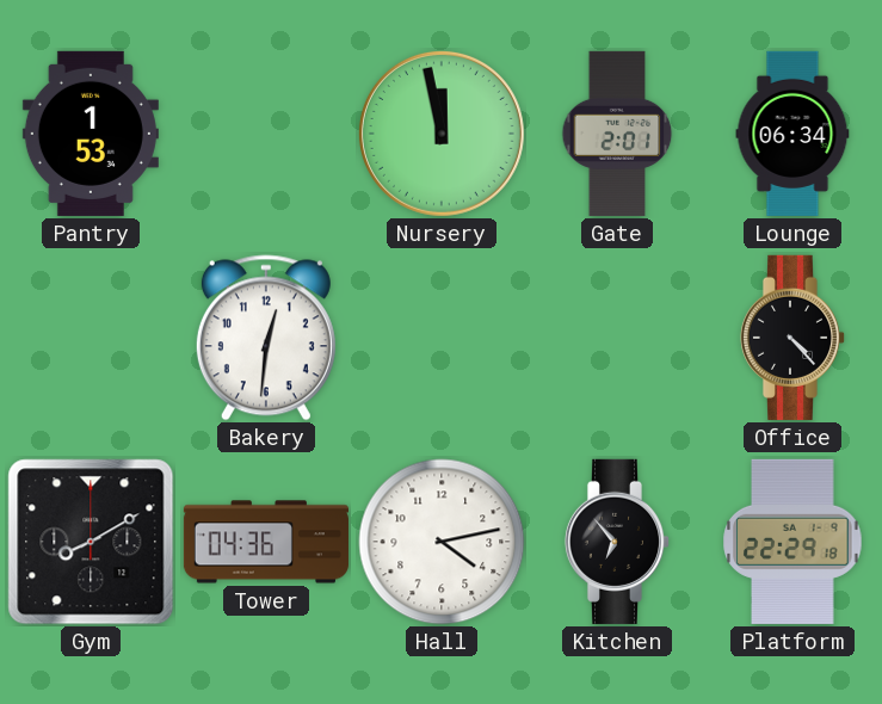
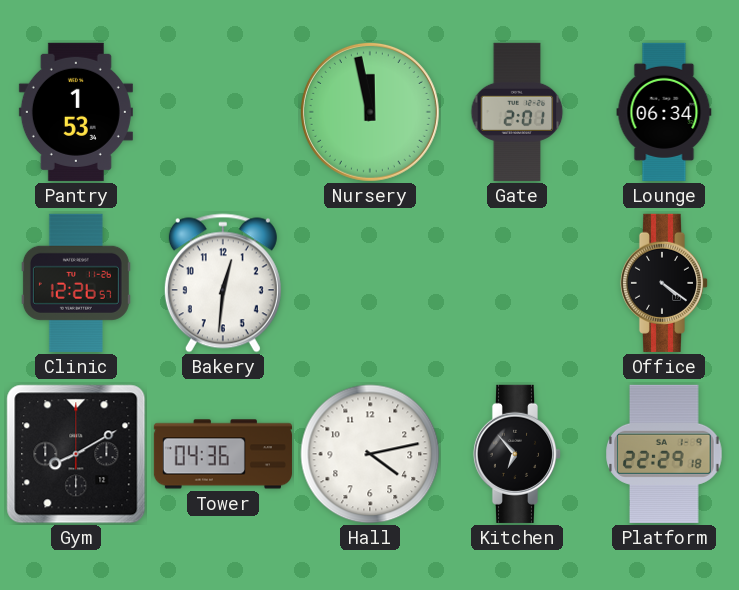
Clinic: none -> 12:26
Office: 4:23 -> 4:21
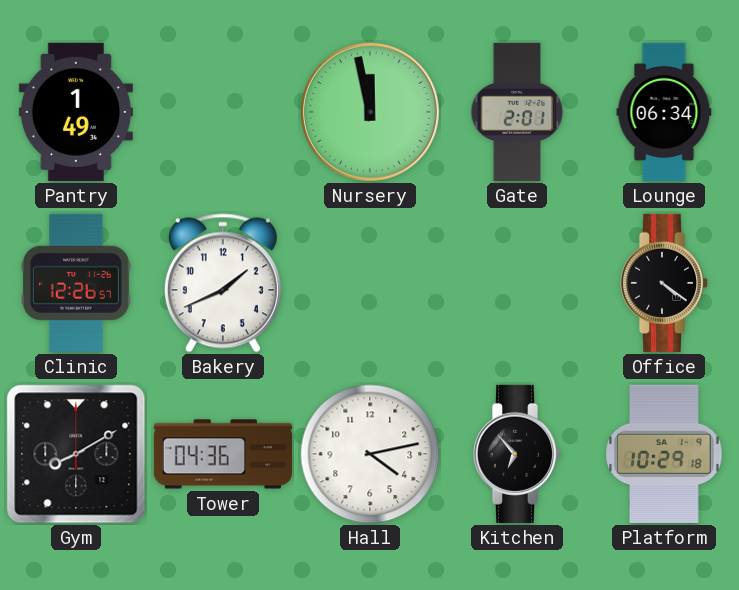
Pantry: 1:53 -> 1:49
Bakery: 12:31 -> 1:41
Platform: 22:29 -> 10:29
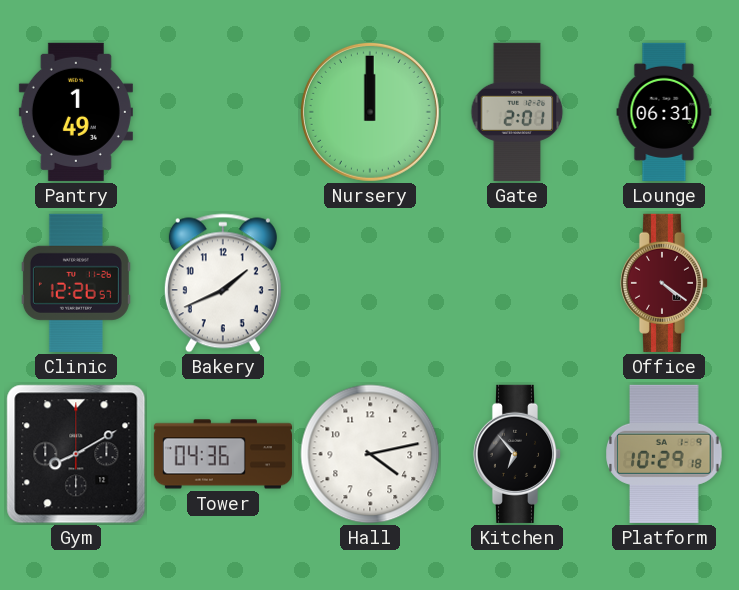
Nursery: 11:58 -> 12:00
Lounge: 06:34 -> 06:31
Office dial: black -> burgundy
